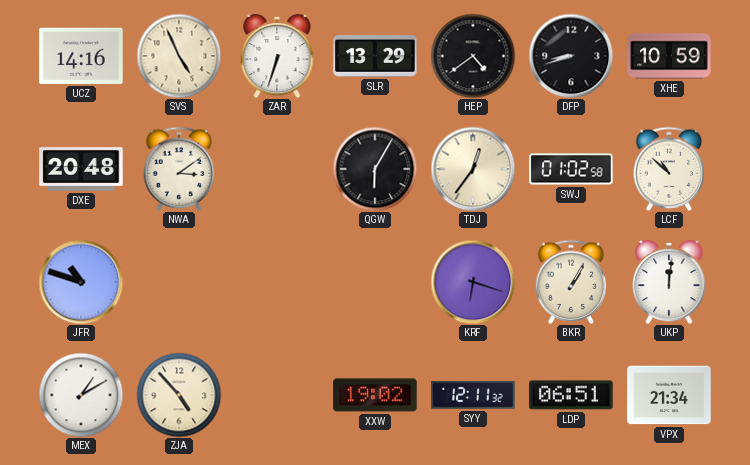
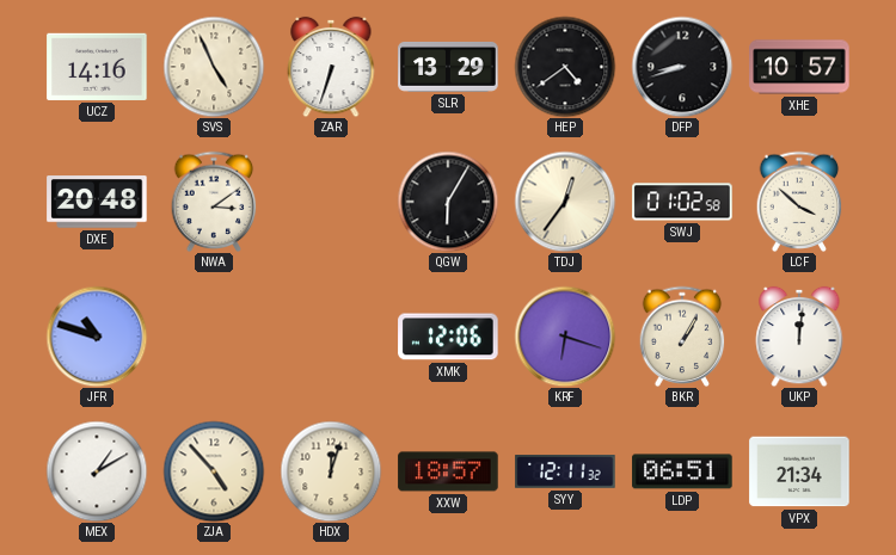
XHE: 10:59 -> 10:57
LCF: 10:52 -> 3:52
XMK: none -> 12:06
HDX: none -> 12:03
XXW: 19:02 -> 18:57
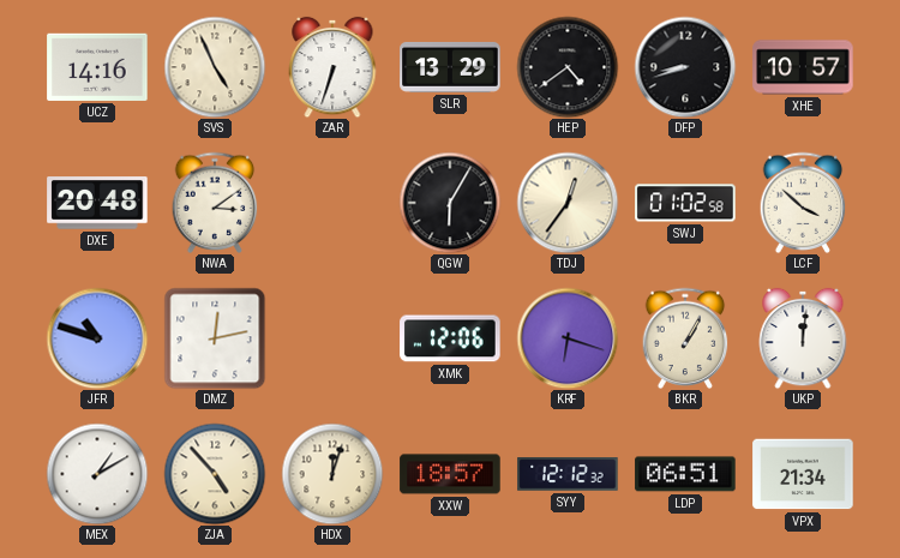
DMZ: none -> 12:13
SYY: 12:11 -> 12:12
